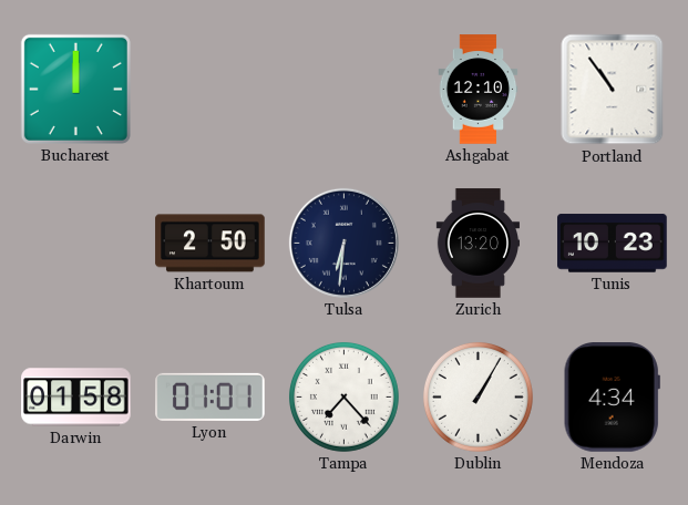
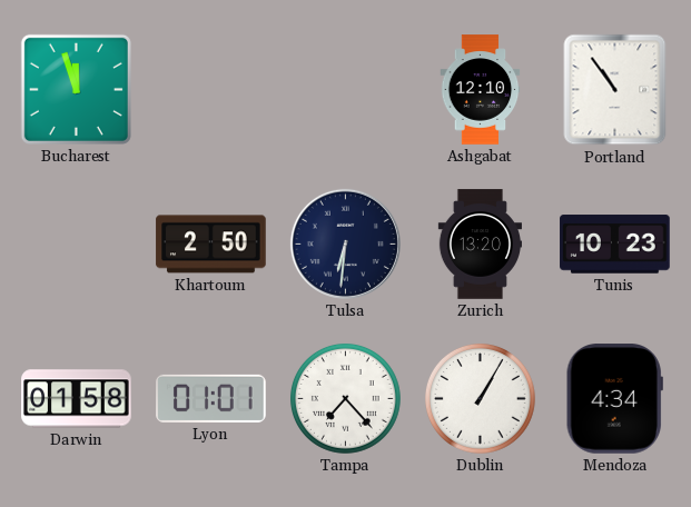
Bucharest: 12:00 -> 11:57
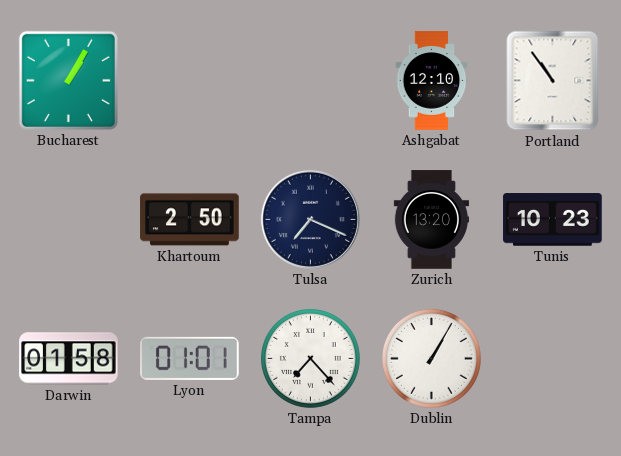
Bucharest: 11:57 -> 1:05
Tulsa: 6:31 -> 7:19
Mendoza: 4:34 -> none
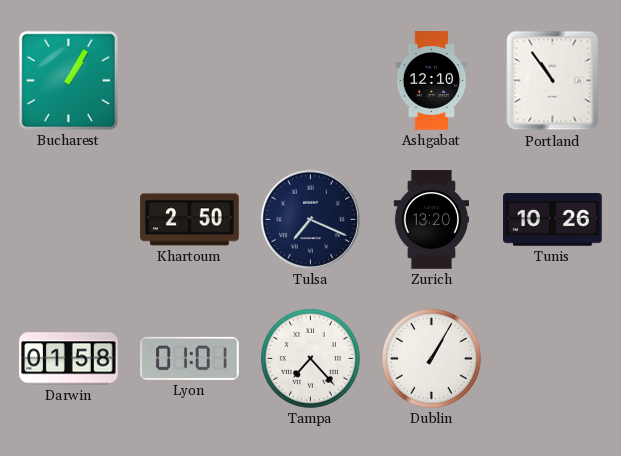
Tunis: 10:23 -> 10:26
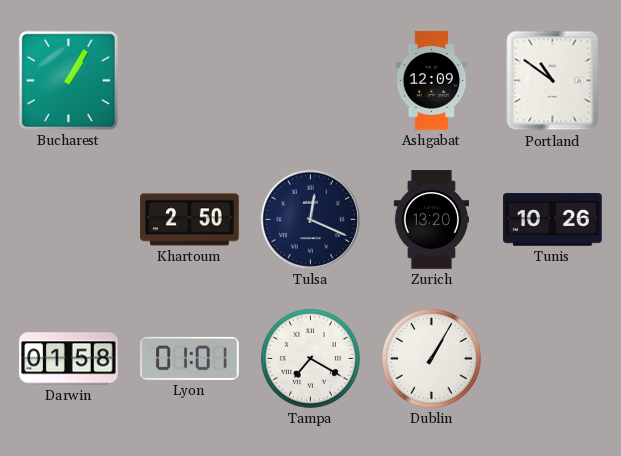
Ashgabat: 12:10 -> 12:09
Portland: 10:54 -> 10:51
Tulsa: 7:19 -> 12:19
Tampa: 7:23 -> 7:20
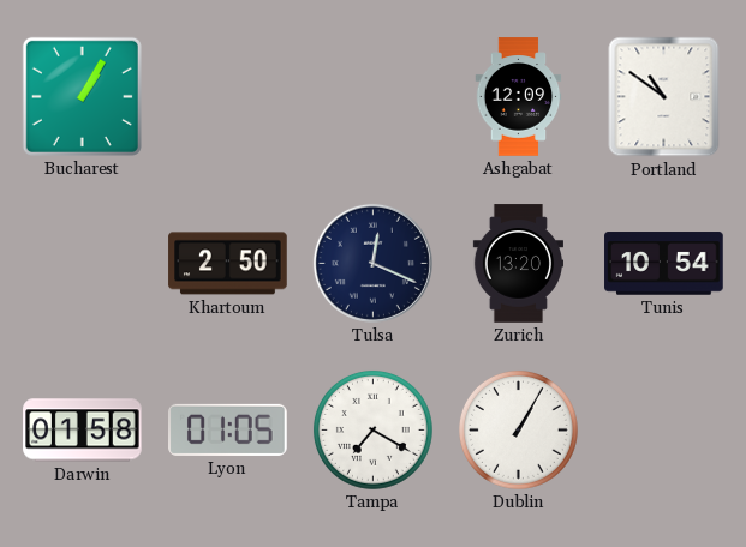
Tunis: 10:26 -> 10:54
Lyon: 01:01 -> 01:05
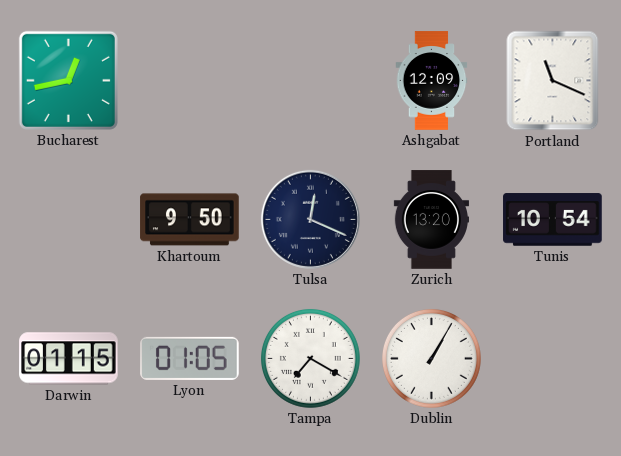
Bucharest: 1:05 -> 12:43
Portland: 10:51 -> 11:19
Khartoum: 2:50 -> 9:50
Darwin: 01:58 -> 01:15
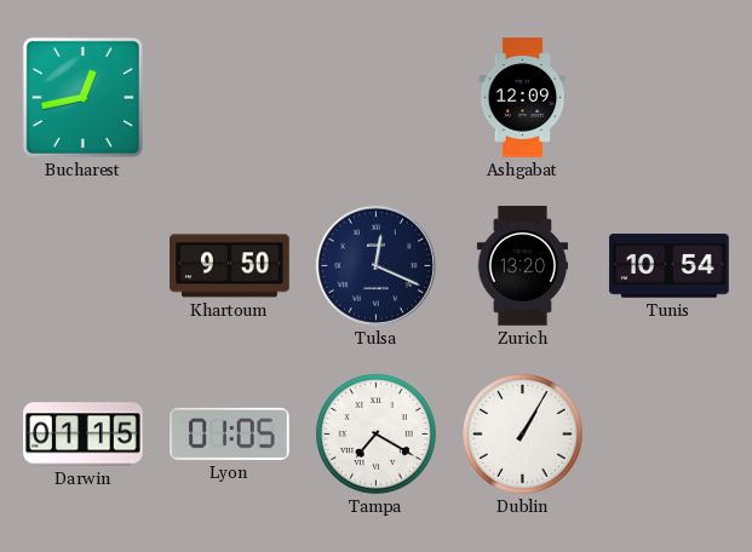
Portland: 11:19 -> none
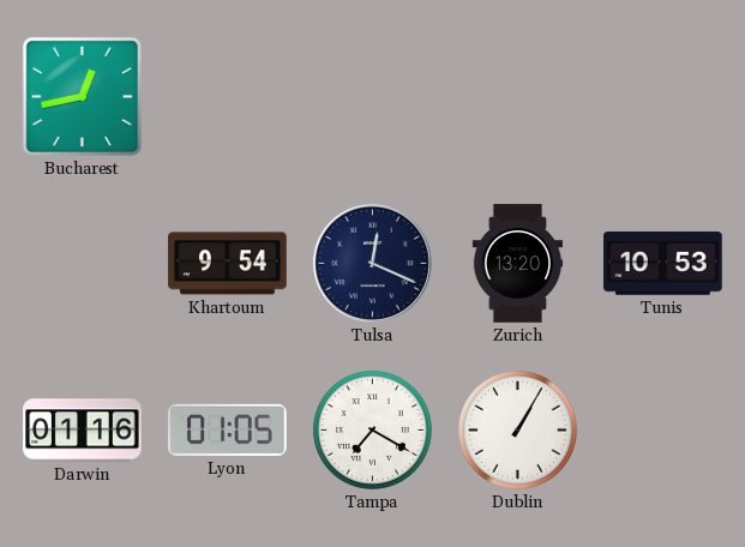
Ashgabat: 12:09 -> none
Khartoum: 9:50 -> 9:54
Tunis: 10:54 -> 10:53
Darwin: 01:15 -> 01:16
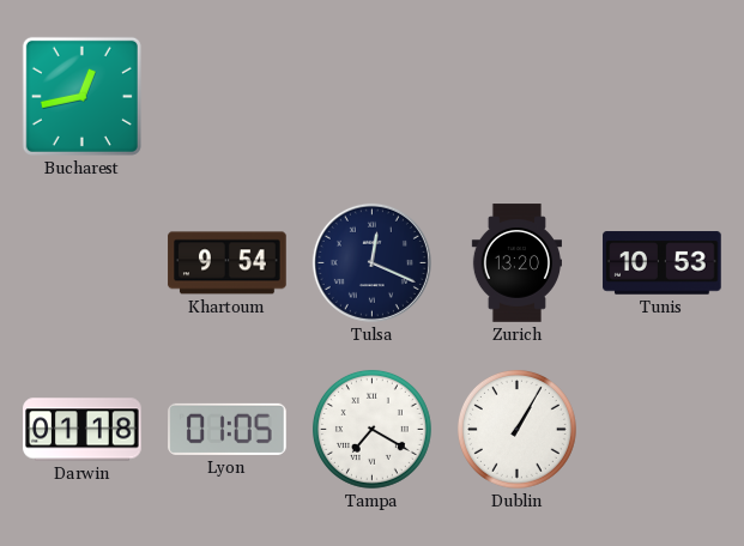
Darwin: 01:16 -> 01:18
